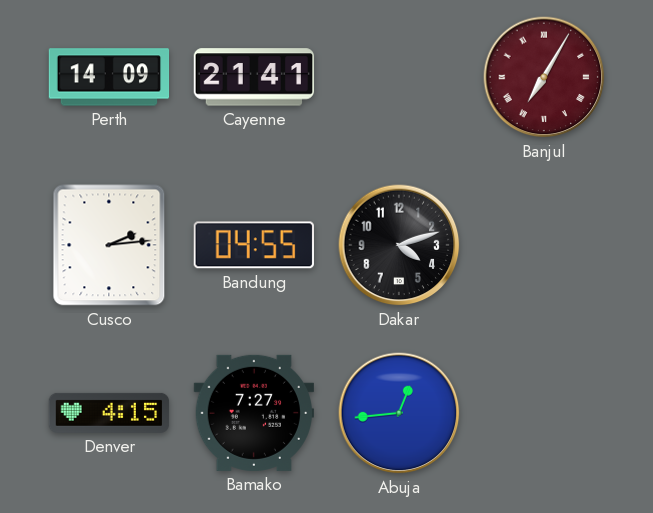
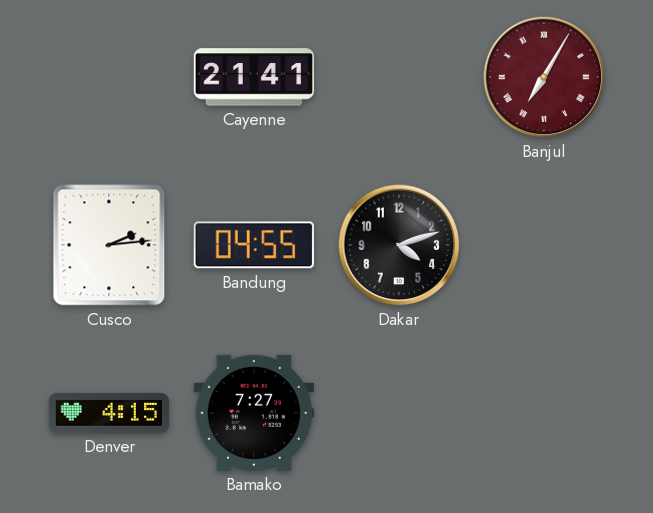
Perth: 14:09 -> none
Abuja: 12:44 -> none
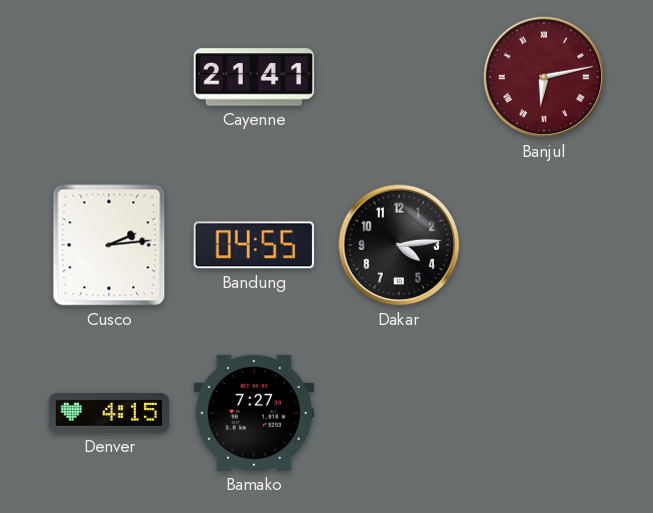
Banjul: 7:05 -> 6:13
Dakar: 4:12 -> 4:14
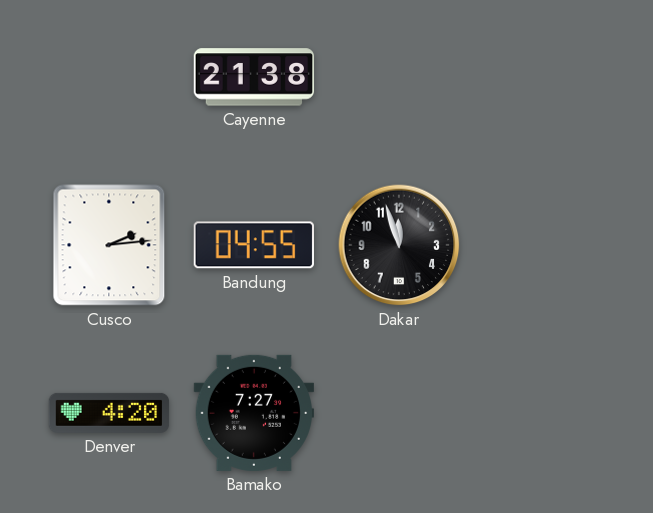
Cayenne: 21:41 -> 21:38
Banjul: 6:13 -> none
Dakar: 4:14 -> 11:57
Denver: 4:15 -> 4:20
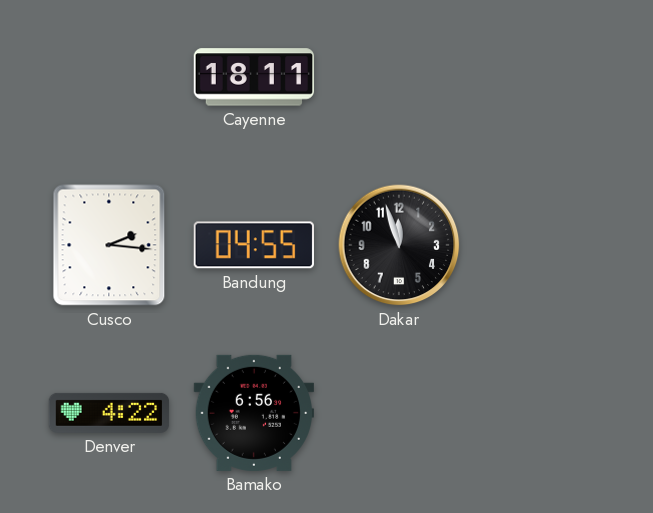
Cayenne: 21:38 -> 18:11
Cusco: 2:14 -> 2:16
Denver: 4:20 -> 4:22
Bamako: 7:27 -> 6:56
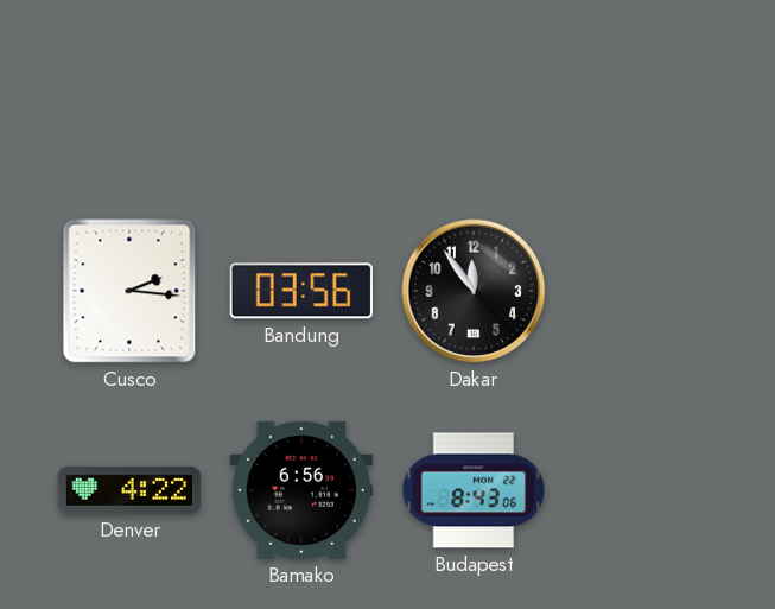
Cayenne: 18:11 -> none
Bandung: 04:55 -> 03:56
Dakar: 11:57 -> 11:54
Budapest: none -> 8:43
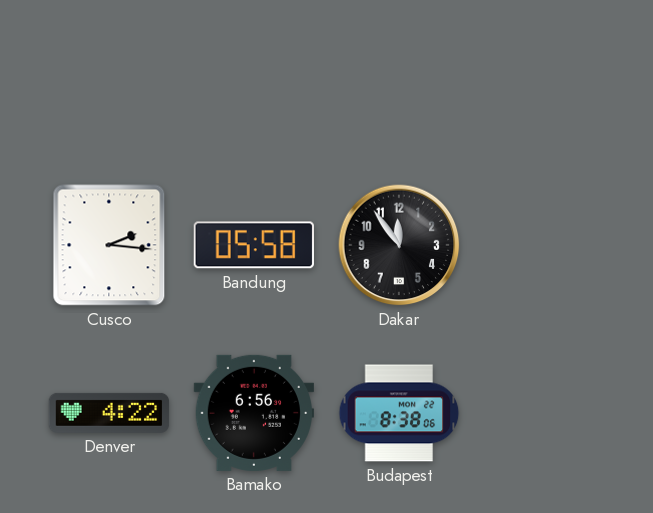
Bandung: 03:56 -> 05:58
Budapest: 8:43 -> 8:38
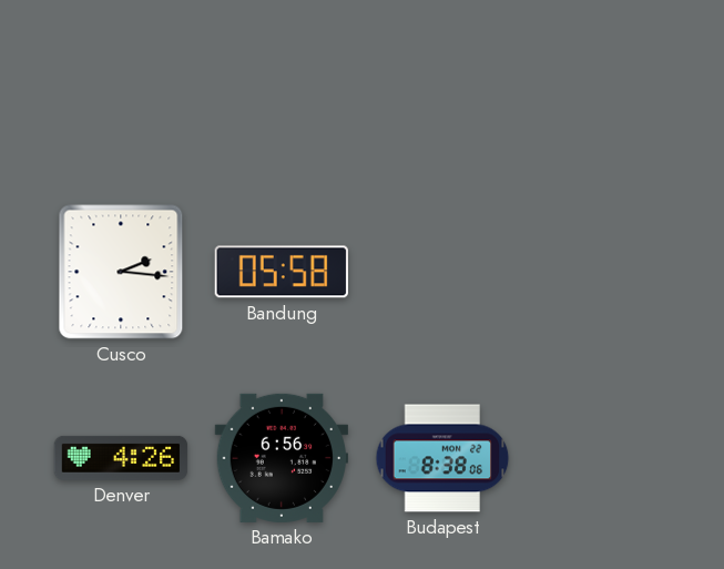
Dakar: 11:54 -> none
Denver: 4:22 -> 4:26
